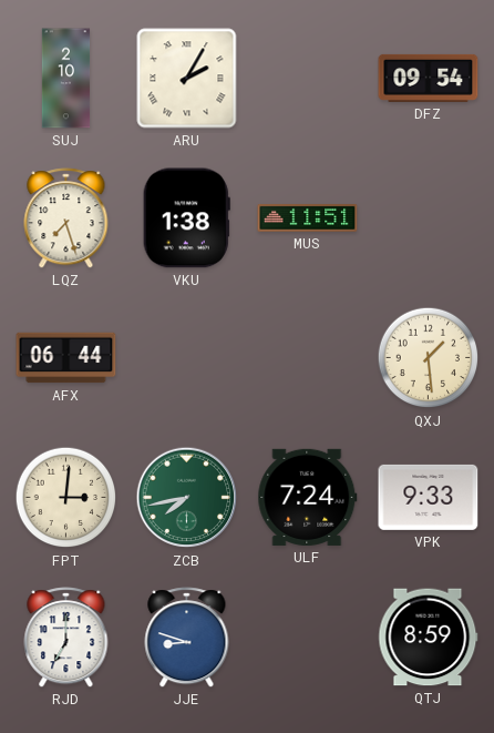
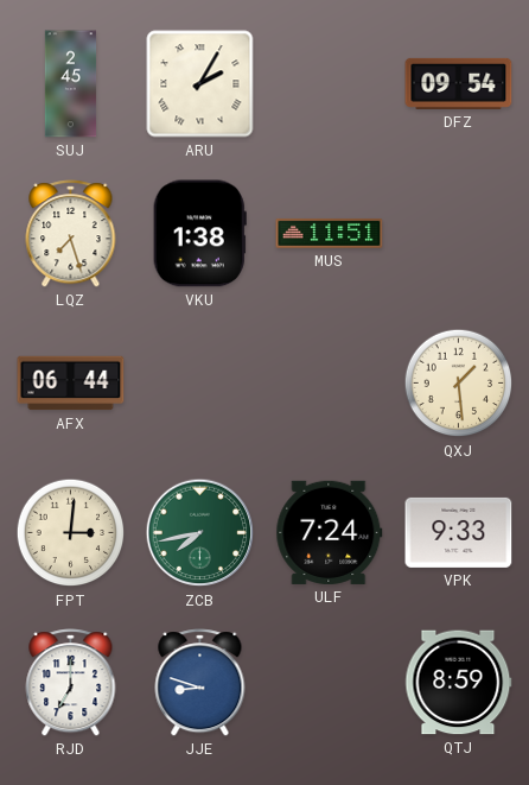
SUJ: 2:10 -> 2:45
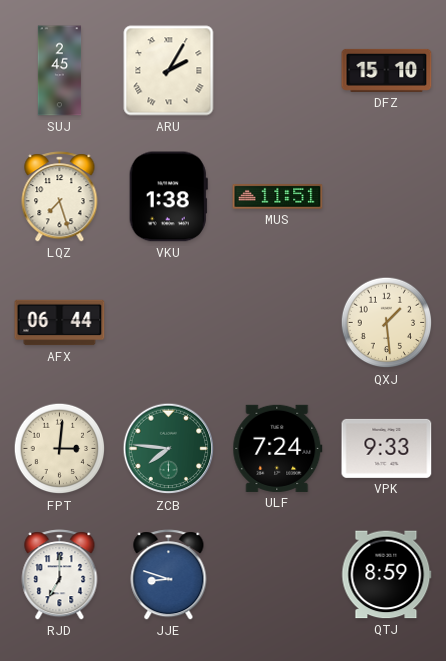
DFZ: 09:54 -> 15:10
ZCB: 7:43 -> 7:46
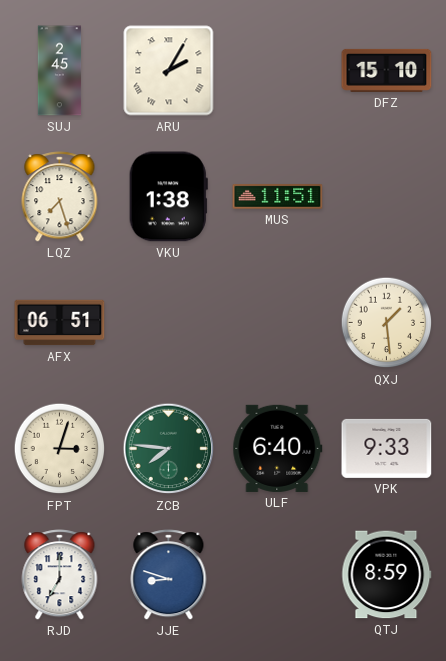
AFX: 06:44 -> 06:51
FPT: 3:01 -> 3:03
ULF: 7:24 -> 6:40
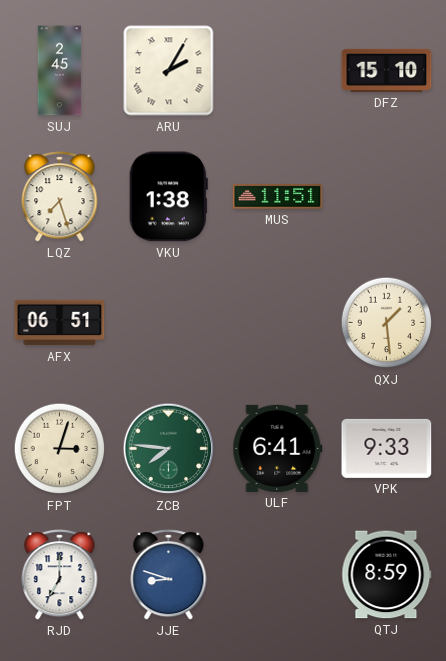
ULF: 6:40 -> 6:41
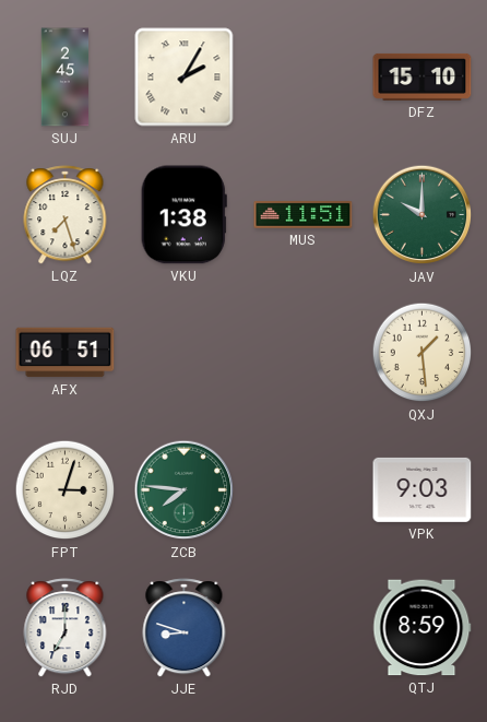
JAV: none -> 10:00
ULF: 6:41 -> none
VPK: 9:33 -> 9:03
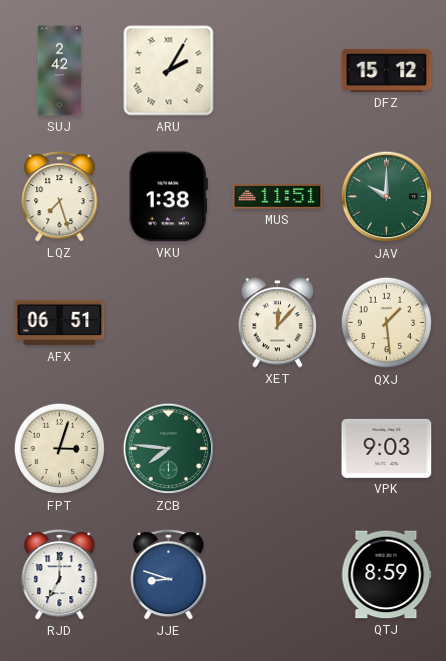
SUJ: 2:45 -> 2:42
DFZ: 15:10 -> 15:12
XET: none -> 12:07
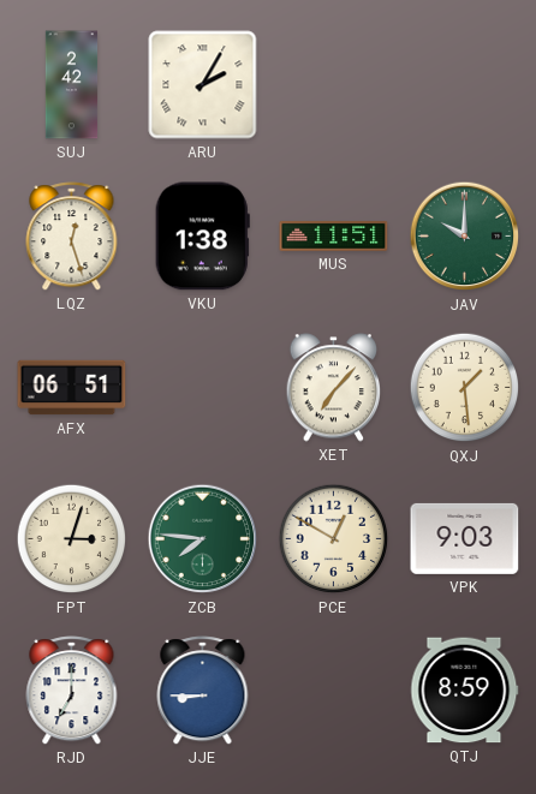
DFZ: 15:12 -> none
LQZ: 7:27 -> 12:27
XET: 12:07 -> 7:07
PCE: none -> 12:50
JJE: 8:48 -> 8:45
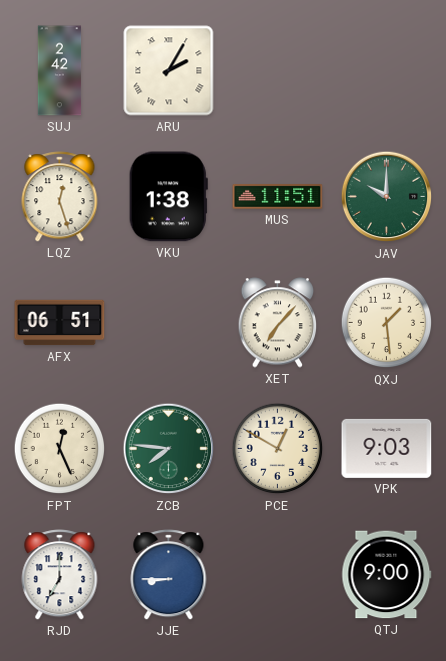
FPT: 3:03 -> 12:26
QTJ: 8:59 -> 9:00
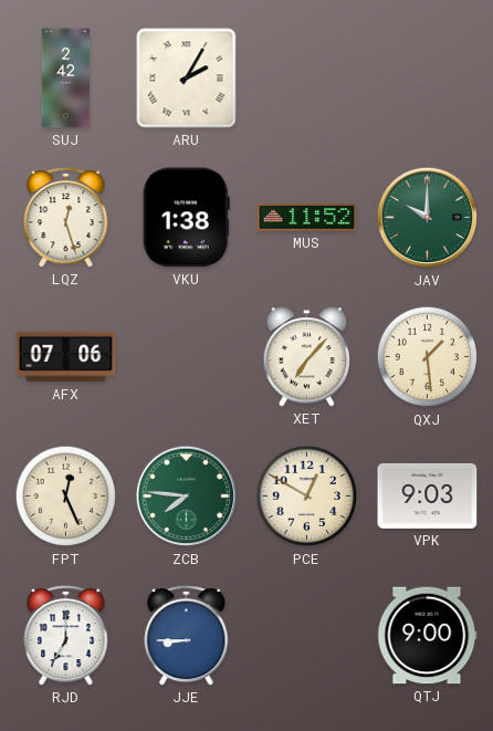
MUS: 11:51 -> 11:52
AFX: 06:51 -> 07:06
